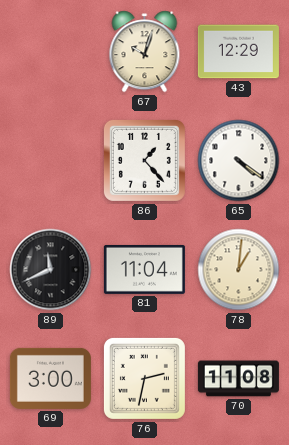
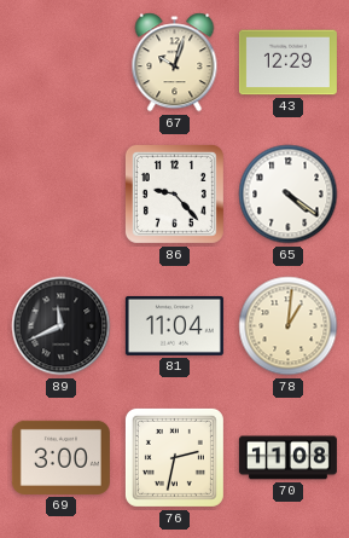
86: 1:23 -> 9:23
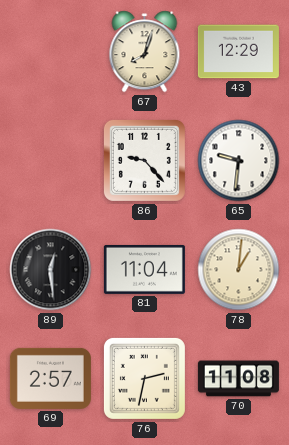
67: 10:03 -> 8:03
65: 4:21 -> 9:31
89: 11:41 -> 12:29
69: 3:00 -> 2:57
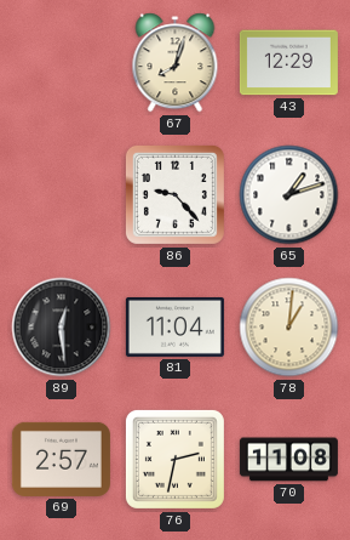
65: 9:31 -> 1:12
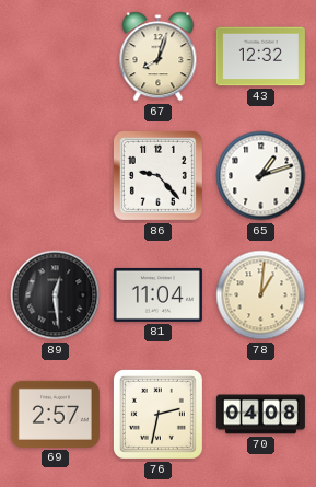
43: 12:29 -> 12:32
70: 11:08 -> 04:08
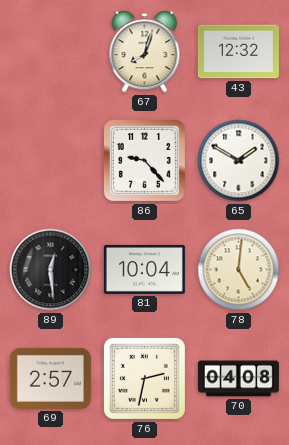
65: 1:12 -> 1:50
81: 11:04 -> 10:04
78: 1:01 -> 5:01
